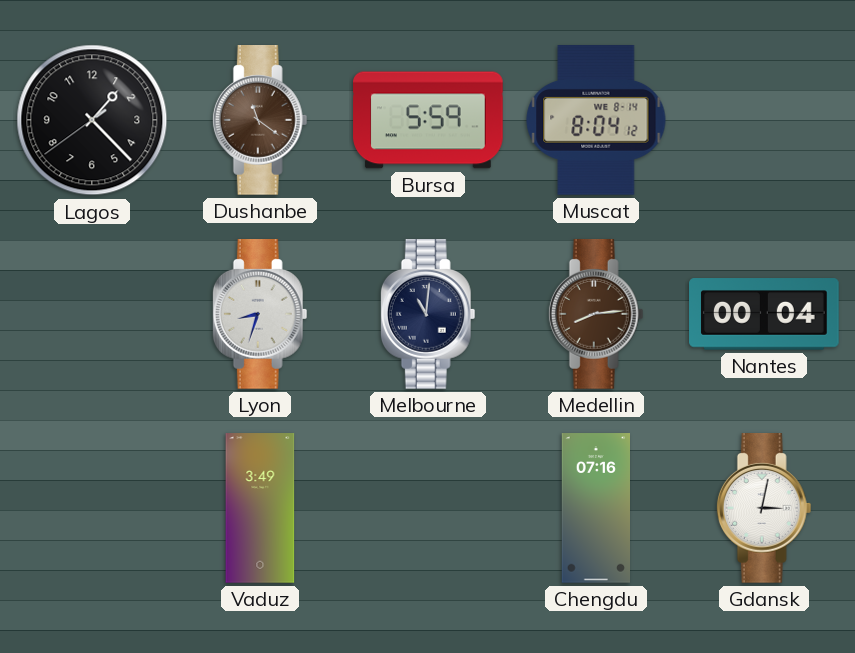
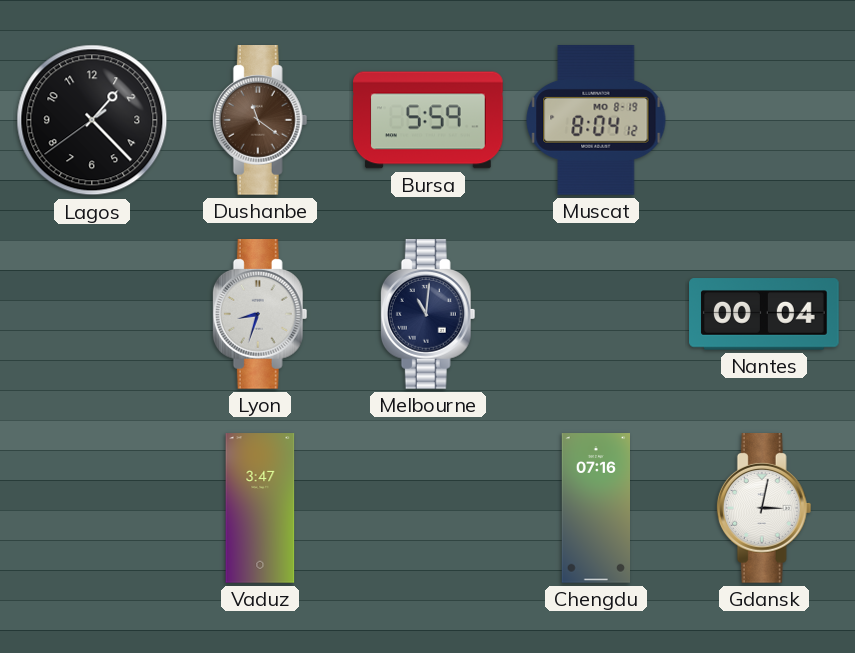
Muscat date: WE 8-14 -> MO 8-19
Medellin: 8:14 -> none
Vaduz: 3:49 -> 3:47
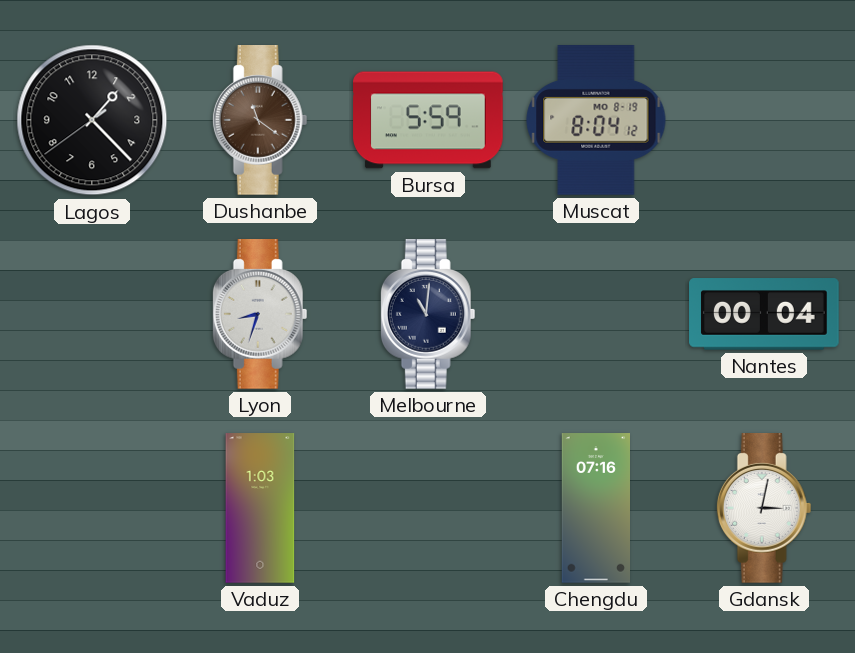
Vaduz: 3:47 -> 1:03
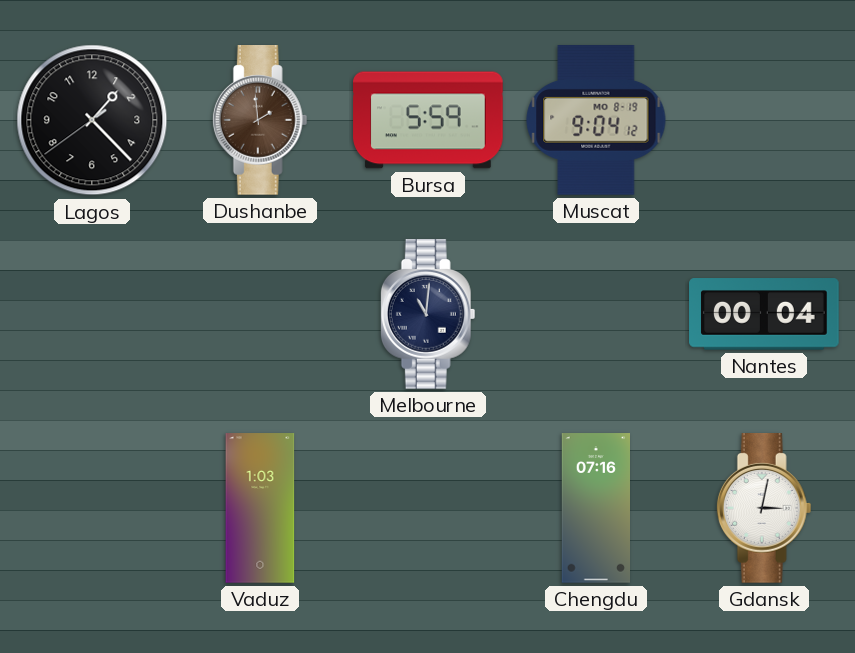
Dushanbe: 11:21 -> 1:59
Muscat: 8:04 -> 9:04
Lyon: 8:33 -> none
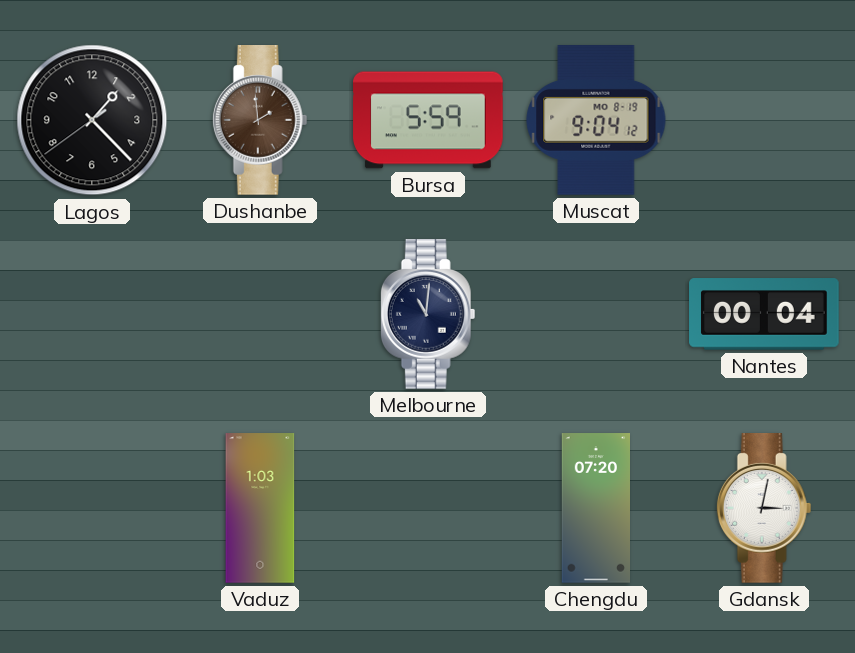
Chengdu: 07:16 -> 07:20
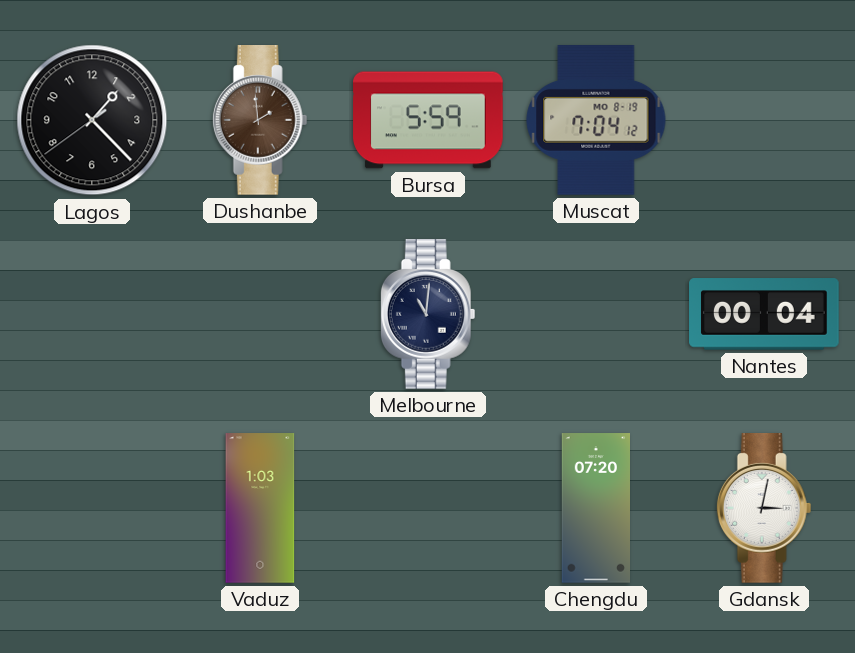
Muscat: 9:04 -> 7:04
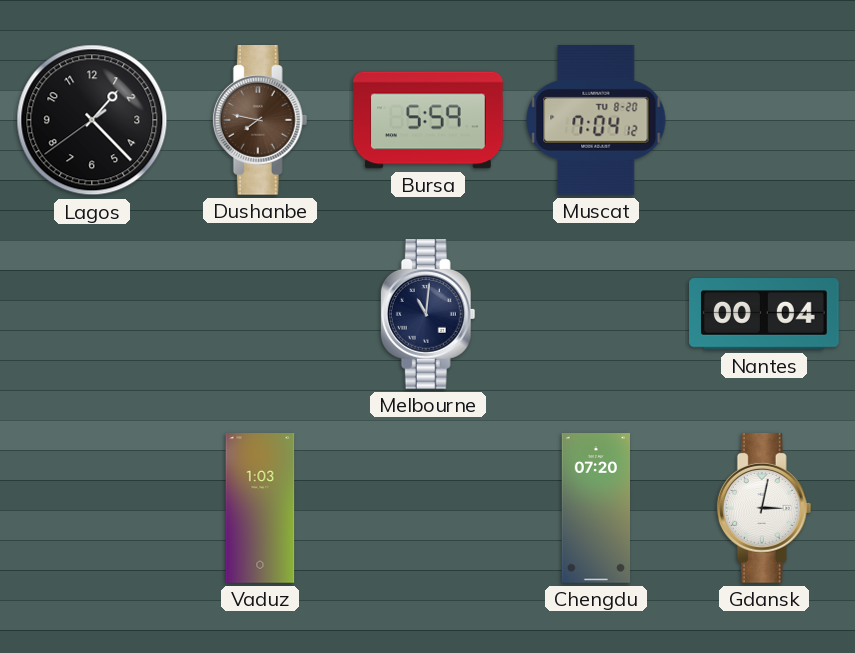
Dushanbe: 1:59 -> 7:47
Muscat date: MO 8-19 -> TU 8-20
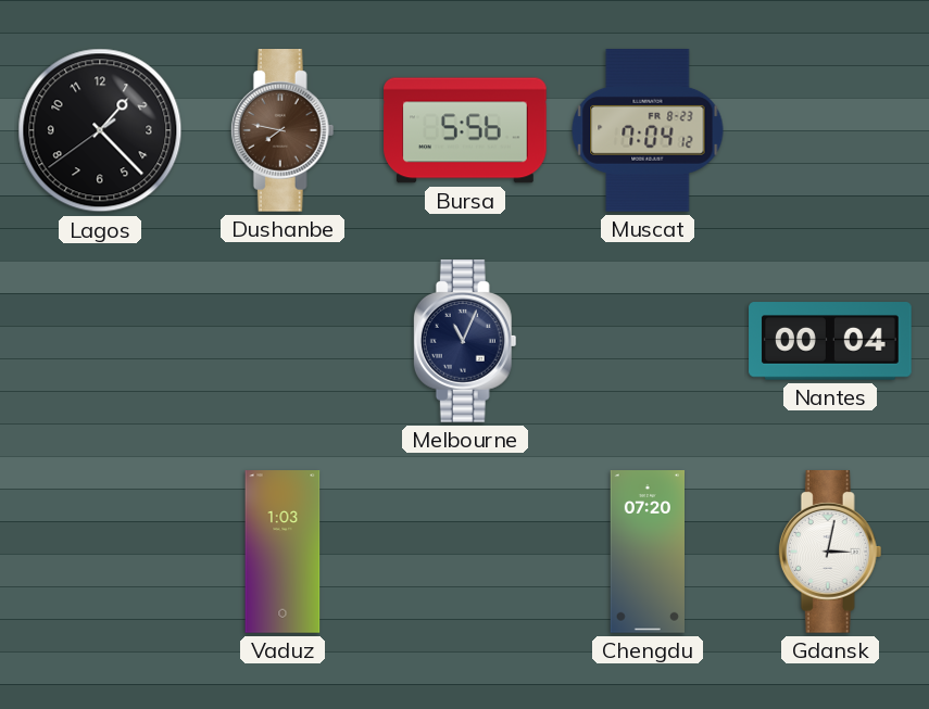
Bursa: 5:59 -> 5:56
Muscat date: TU 8-20 -> FR 8-23
Melbourne: 11:01 -> 11:04
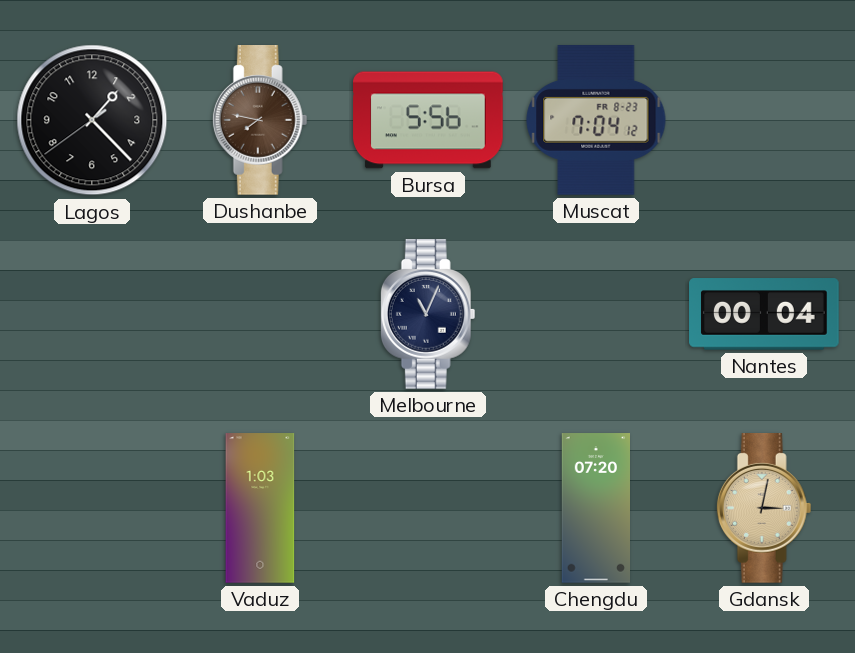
Gdansk dial: white -> champagne
